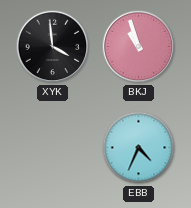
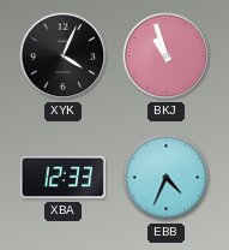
XYK: 3:59 -> 4:04
XBA: none -> 12:33
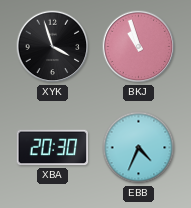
XYK: 4:04 -> 3:57
XBA: 12:33 -> 20:30
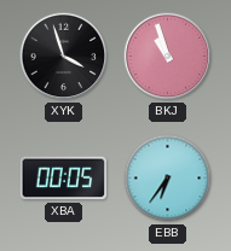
XBA: 20:30 -> 00:05
EBB: 4:34 -> 6:36
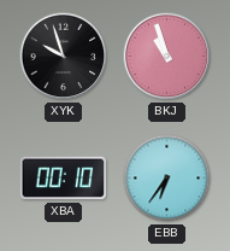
XYK: 3:57 -> 9:57
XBA: 00:05 -> 00:10
